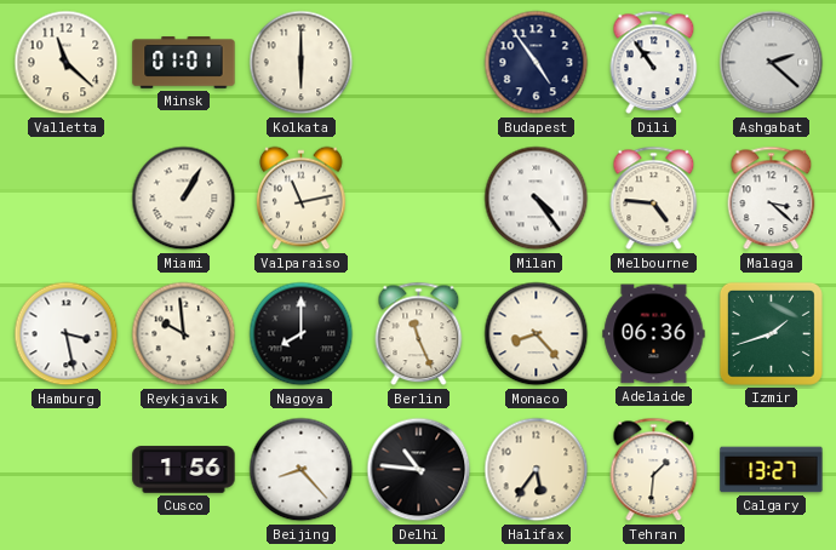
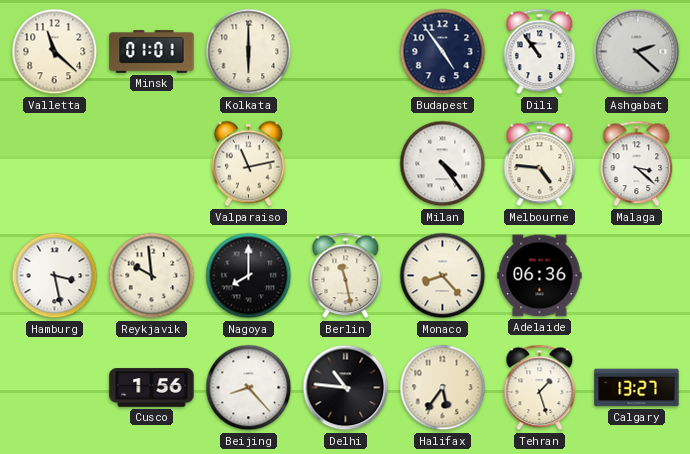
Miami: 1:05 -> none
Berlin: 11:26 -> 11:28
Izmir: 1:42 -> none
Tehran: 1:31 -> 1:27
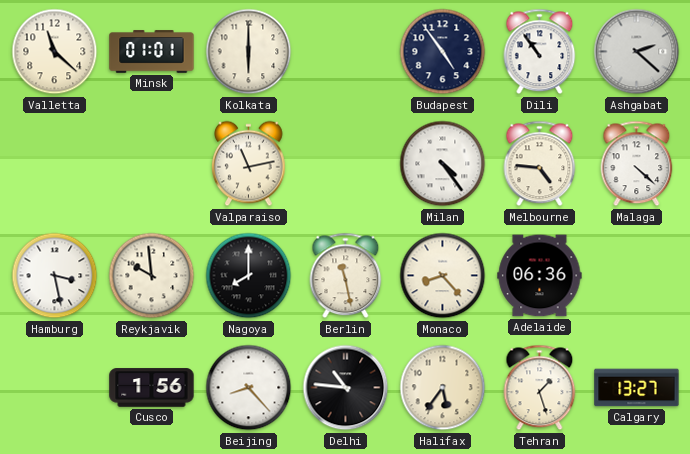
Malaga: 3:22 -> 4:22
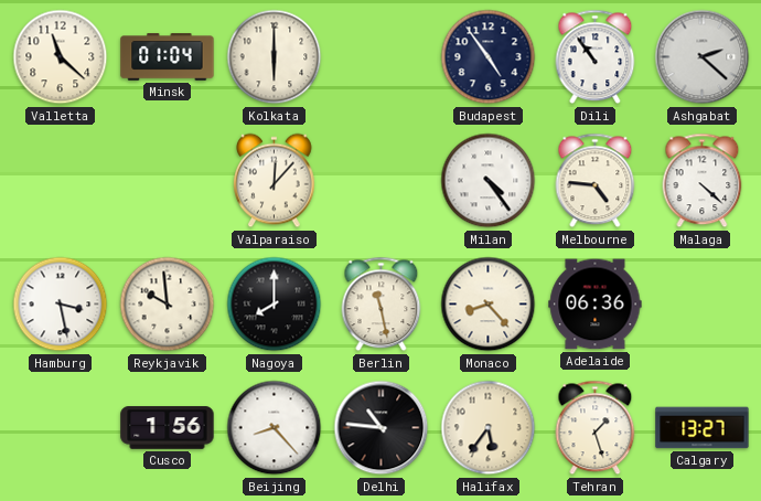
Minsk: 01:01 -> 01:04
Valparaiso: 11:13 -> 12:07
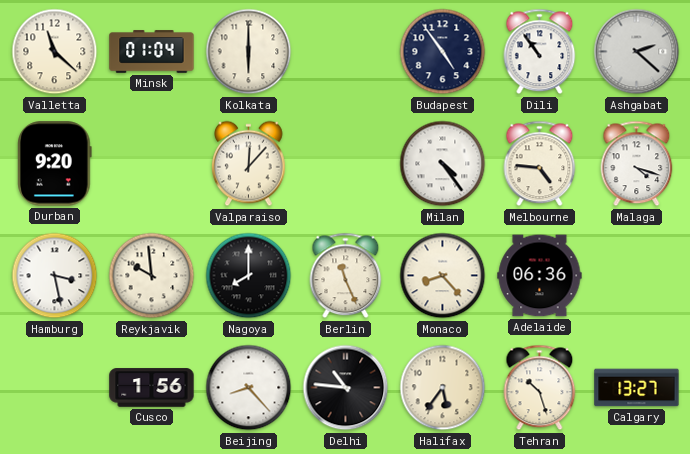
Durban: none -> 9:20
Malaga: 4:22 -> 4:18
Berlin: 11:28 -> 11:26
Tehran: 1:27 -> 10:27
